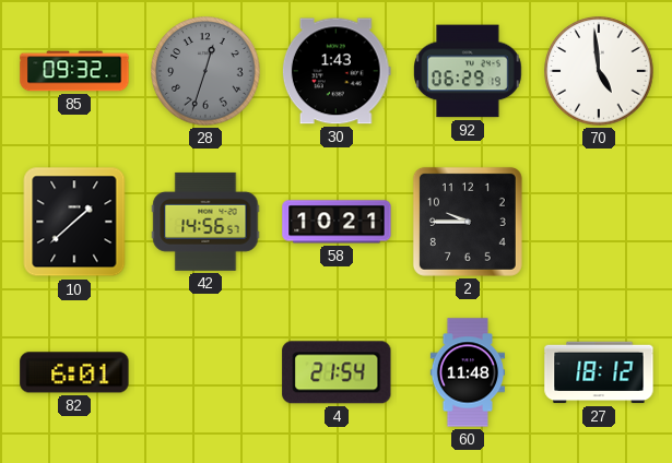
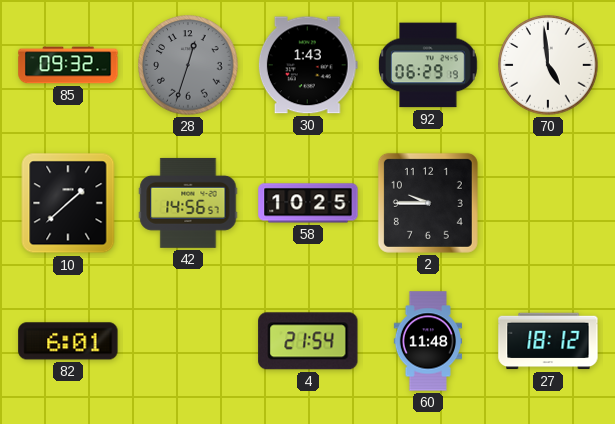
58: 10:21 -> 10:25
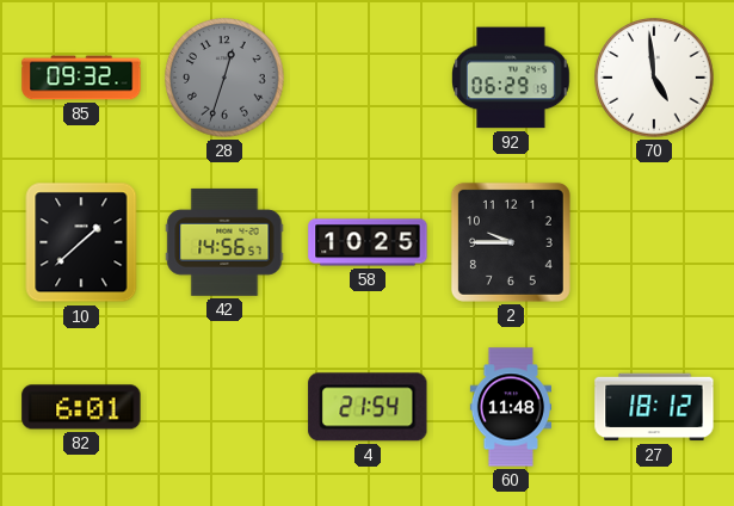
30: 1:43 -> none
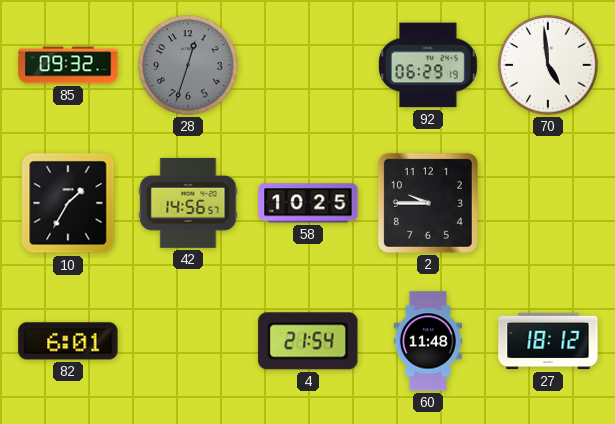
10: 1:38 -> 1:35
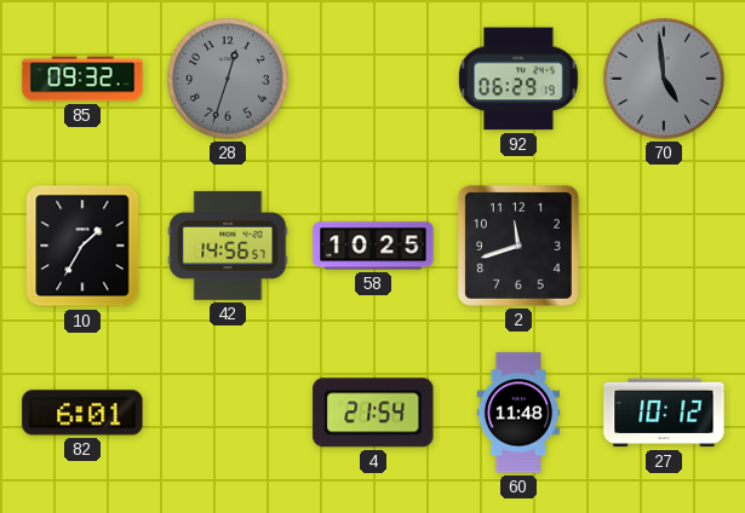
70 dial: white -> grey
2: 9:45 -> 11:42
27: 18:12 -> 10:12
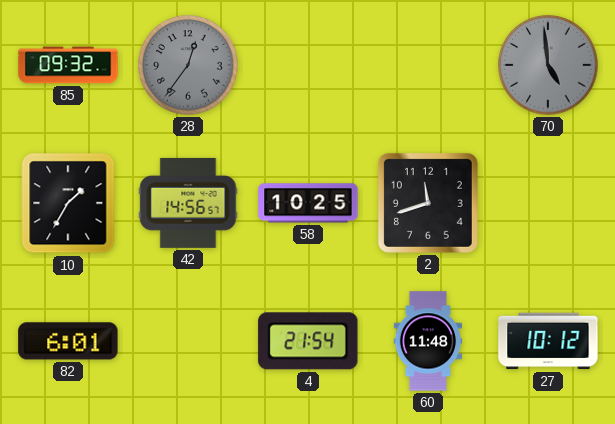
28: 12:33 -> 12:36
92: 06:29 -> none
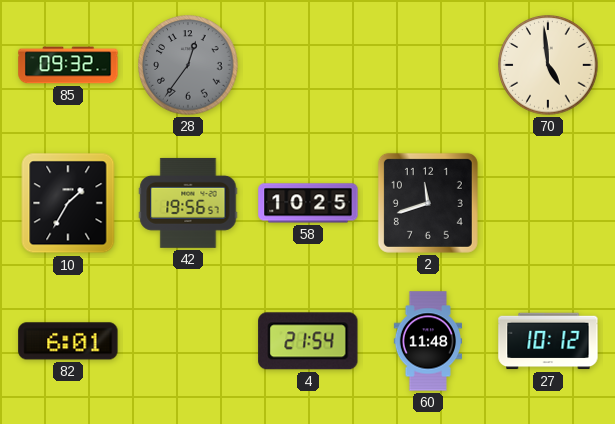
70 dial: grey -> cream
42: 14:56 -> 19:56
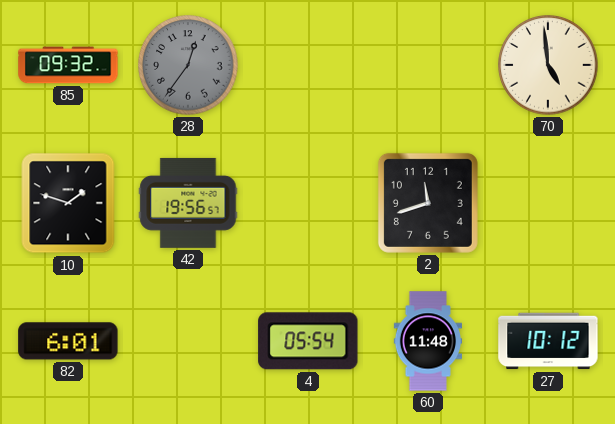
10: 1:35 -> 1:48
58: 10:25 -> none
4: 21:54 -> 05:54
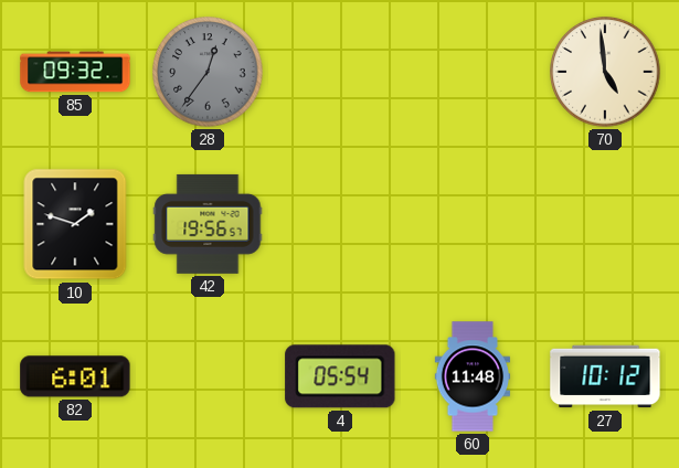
2: 11:42 -> none
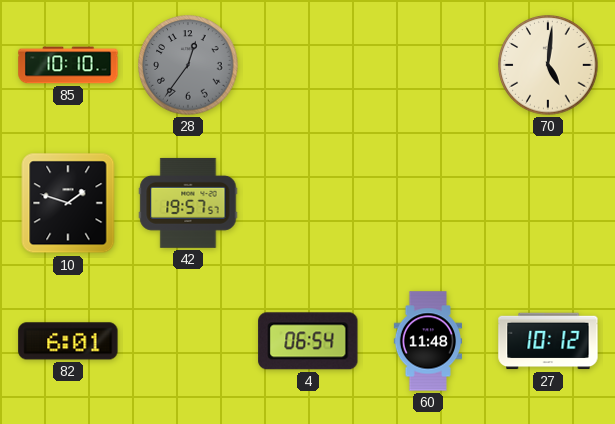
85: 09:32 -> 10:10
70: 4:59 -> 5:01
42: 19:56 -> 19:57
4: 05:54 -> 06:54
